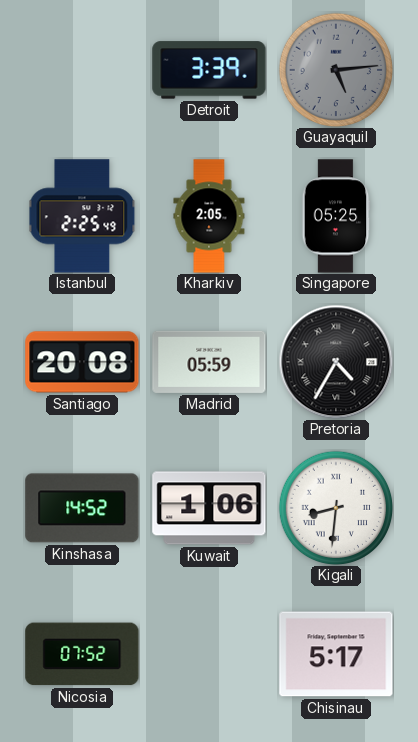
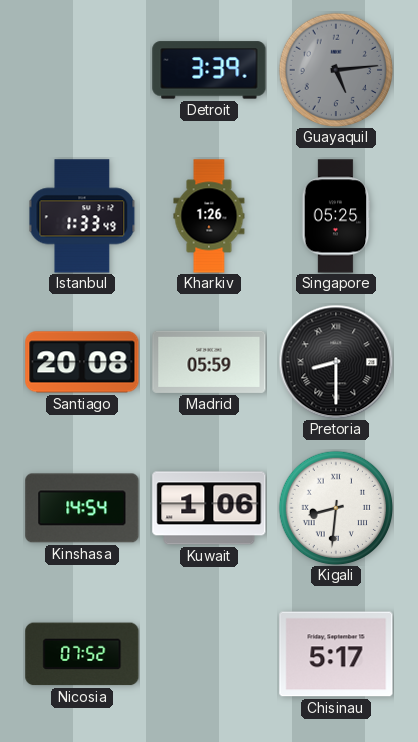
Istanbul: 2:25 -> 1:33
Kharkiv: 2:05 -> 1:26
Pretoria: 4:35 -> 8:30
Kinshasa: 14:52 -> 14:54
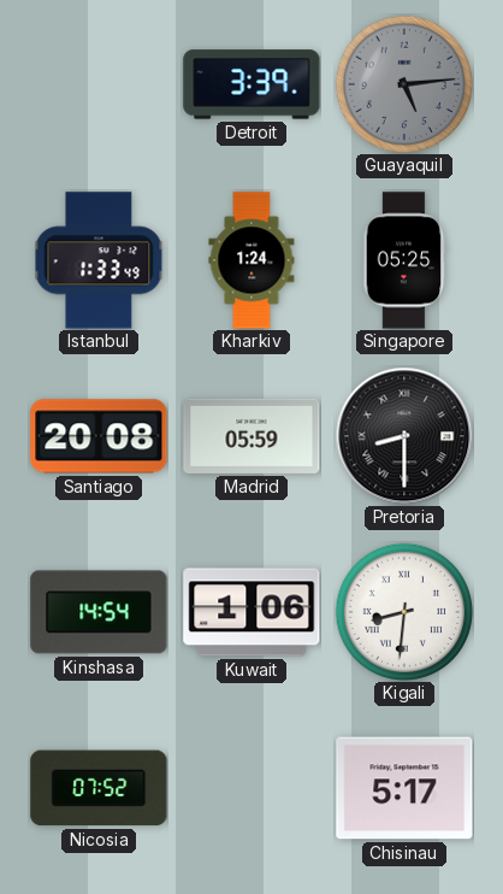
Kharkiv: 1:26 -> 1:24
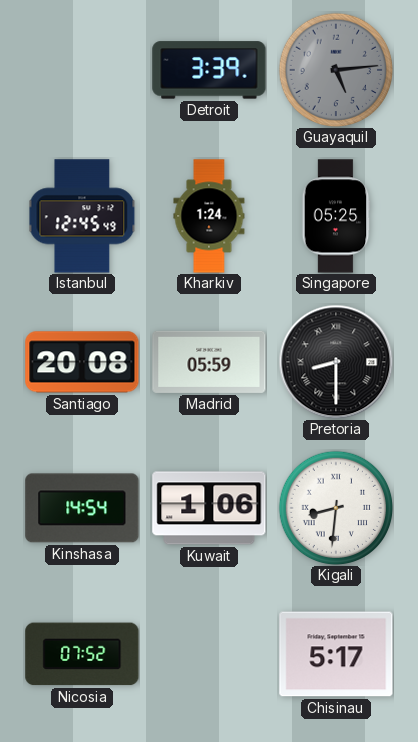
Istanbul: 1:33 -> 12:45
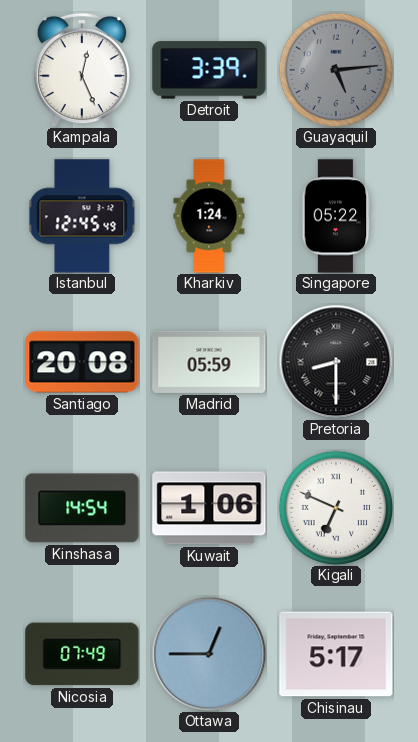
Kampala: none -> 12:26
Singapore: 05:25 -> 05:22
Kigali: 8:31 -> 6:49
Nicosia: 07:52 -> 07:49
Ottawa: none -> 12:45
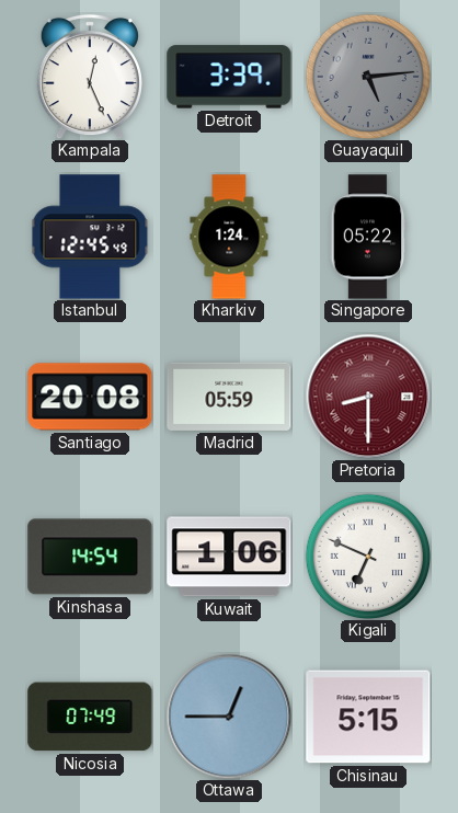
Pretoria dial: black -> burgundy
Chisinau: 5:17 -> 5:15
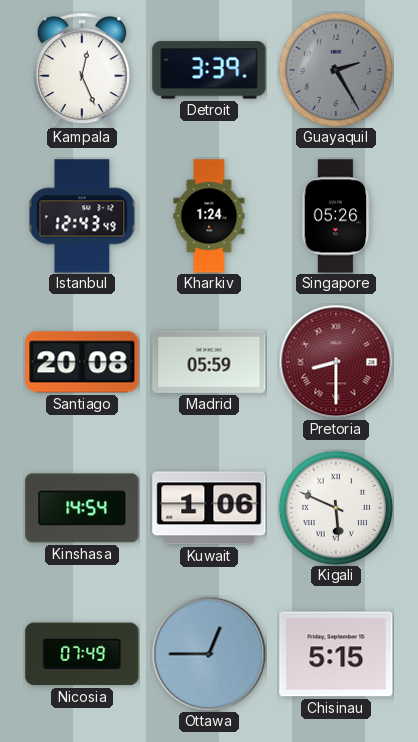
Guayaquil: 5:14 -> 2:25
Istanbul: 12:45 -> 12:43
Singapore: 05:22 -> 05:26
Kigali: 6:49 -> 5:49
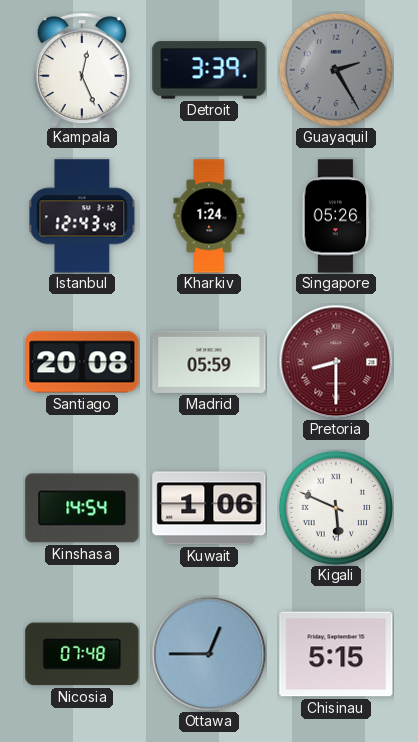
Nicosia: 07:49 -> 07:48
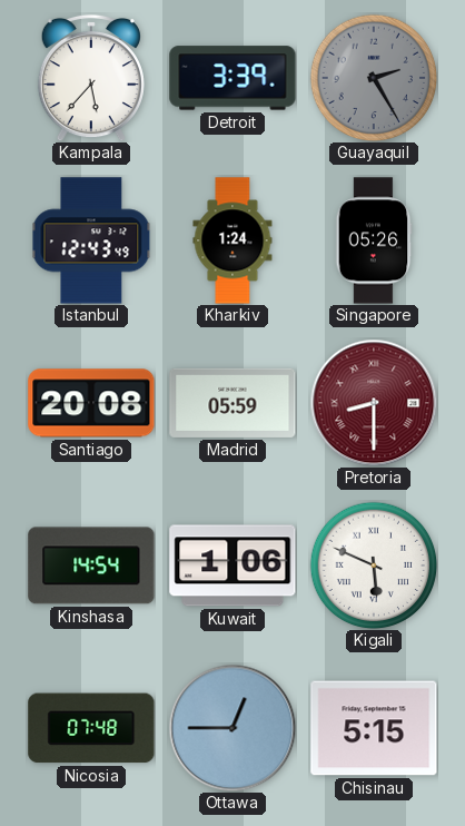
Kampala: 12:26 -> 5:37
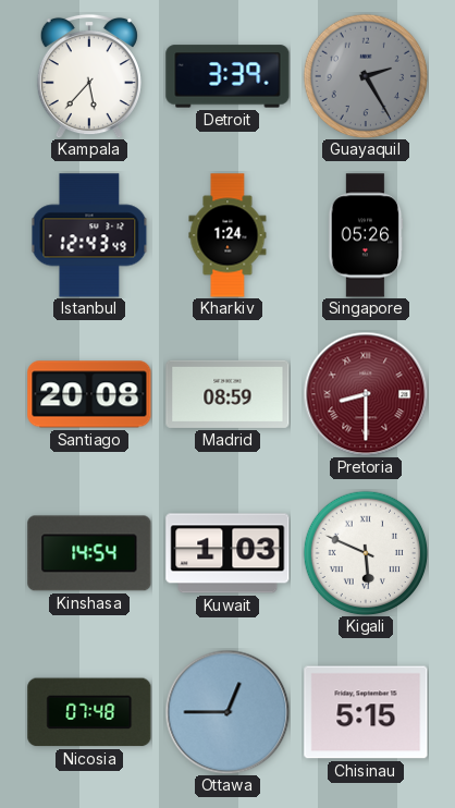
Madrid: 05:59 -> 08:59
Kuwait: 1:06 -> 1:03
